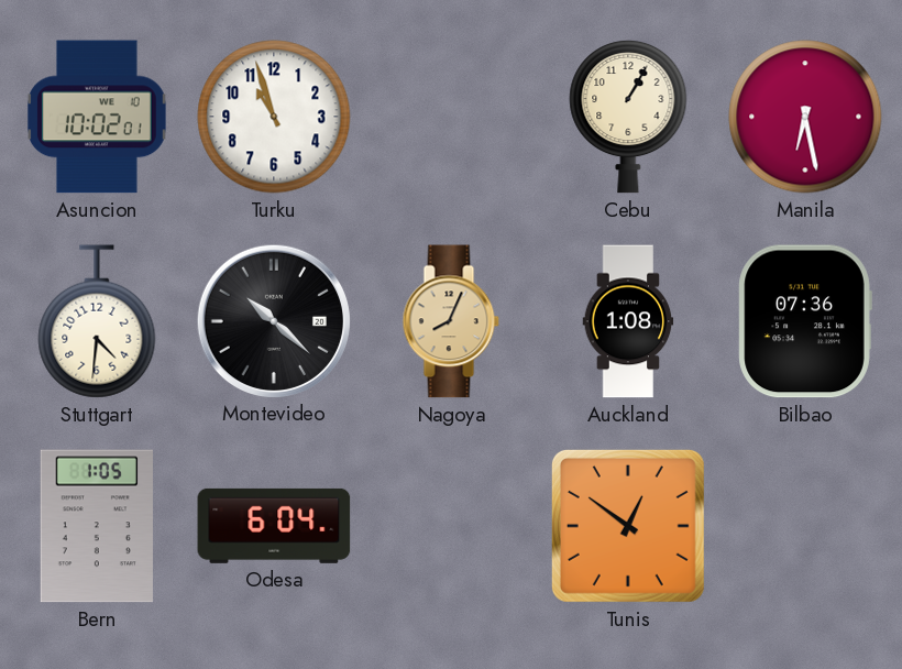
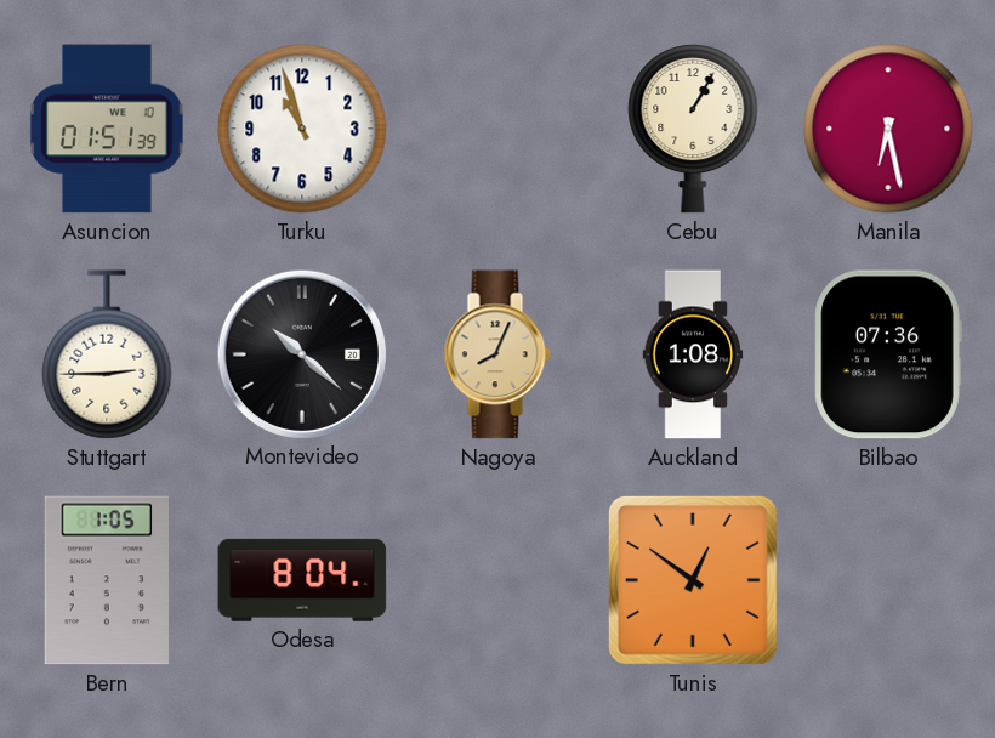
Asuncion: 10:02 -> 01:51
Stuttgart: 4:31 -> 2:45
Odesa: 6:04 -> 8:04
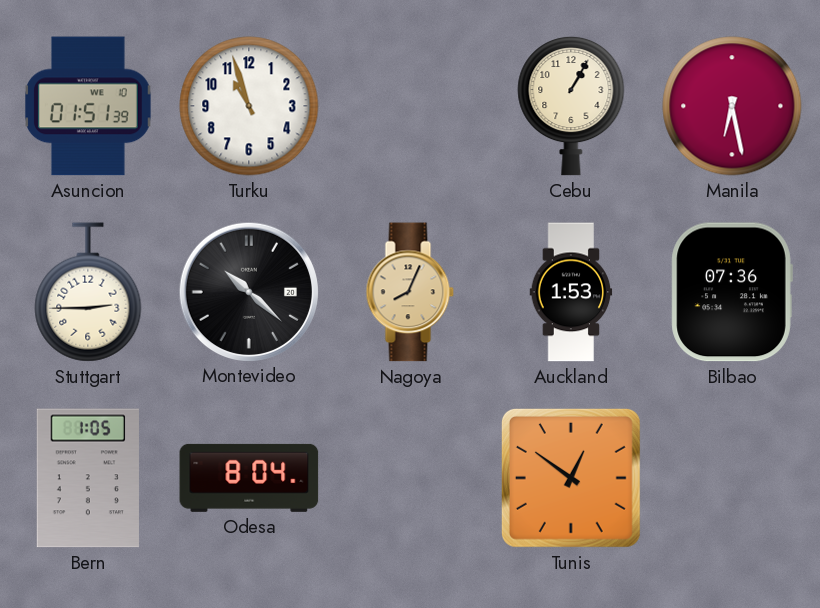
Auckland: 1:08 -> 1:53
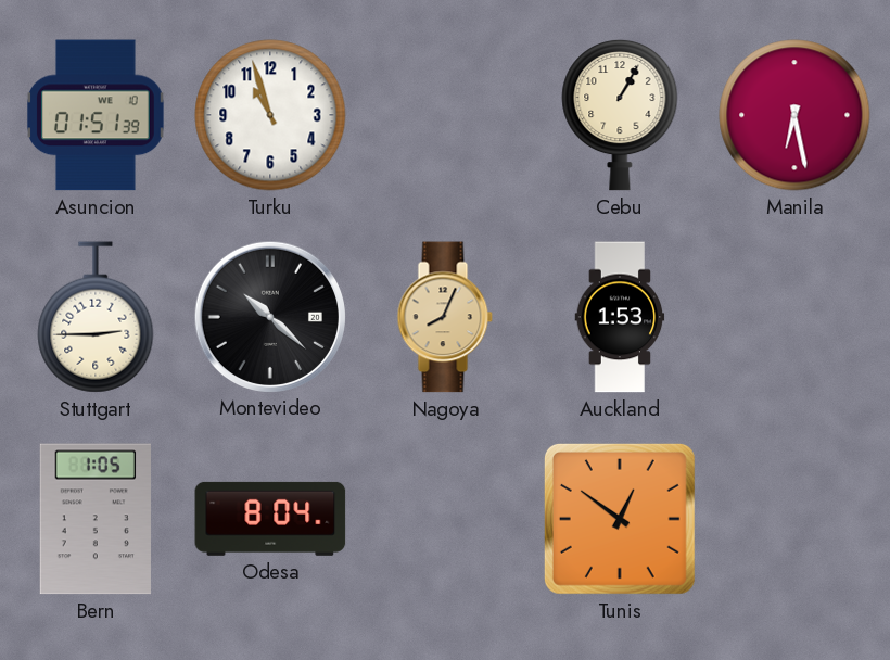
Bilbao: 07:36 -> none
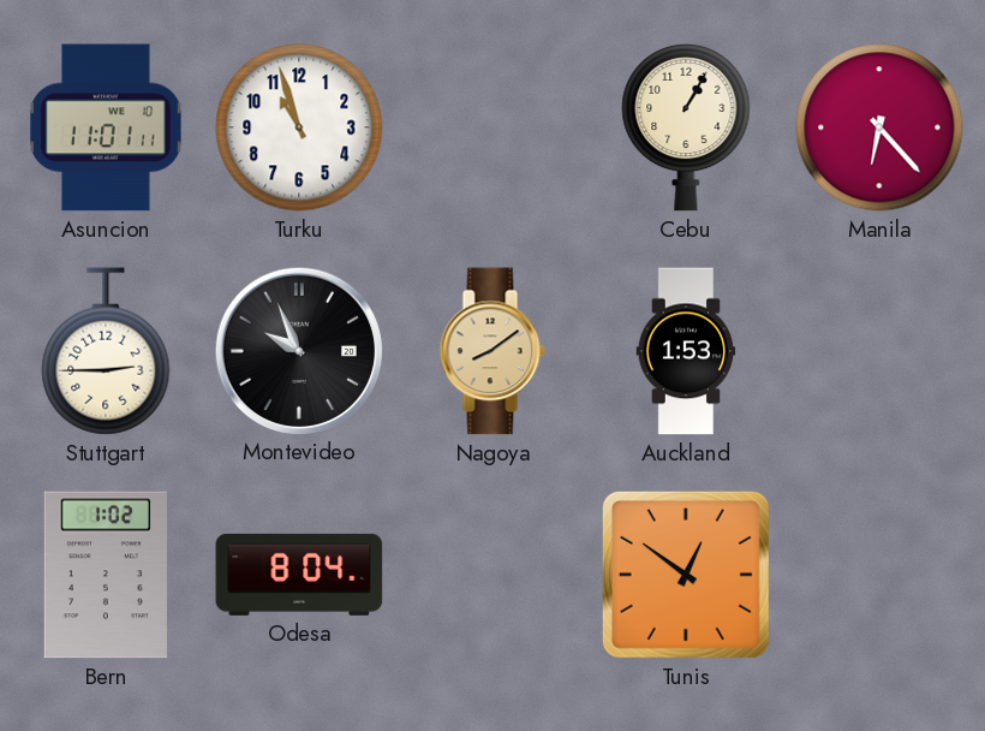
Asuncion: 01:51 -> 11:01
Manila: 6:28 -> 6:23
Montevideo: 10:22 -> 9:56
Nagoya: 8:04 -> 8:09
Bern: 1:05 -> 1:02
